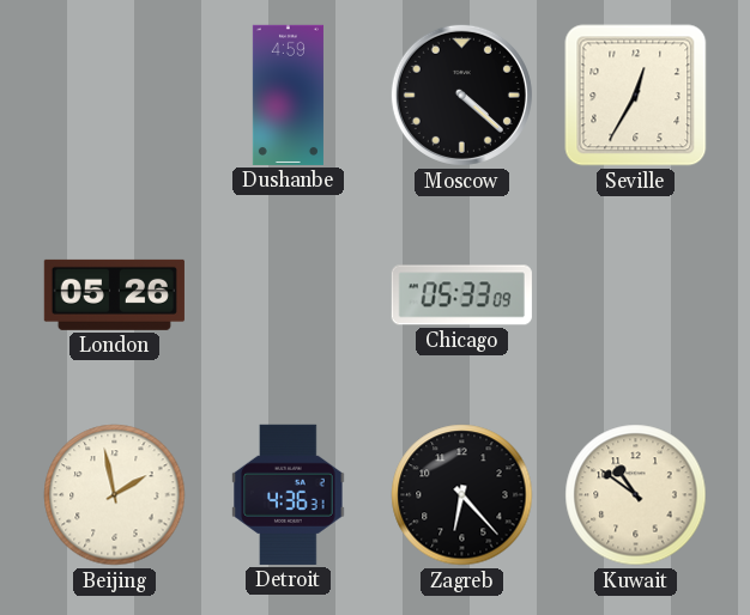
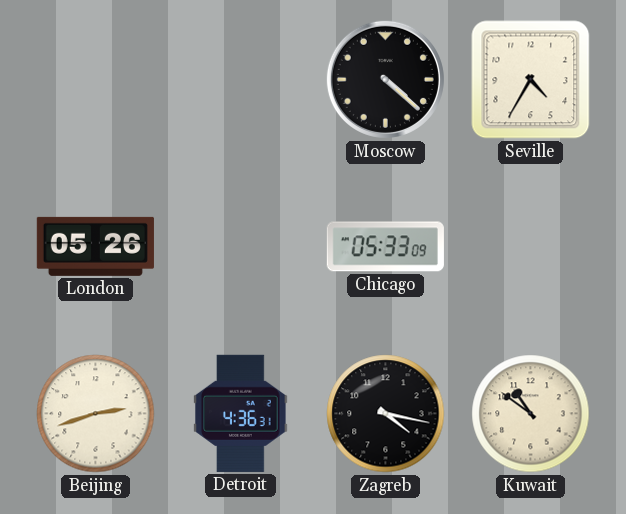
Dushanbe: 4:59 -> none
Seville: 12:35 -> 4:35
Beijing: 1:58 -> 2:42
Zagreb: 6:23 -> 4:17
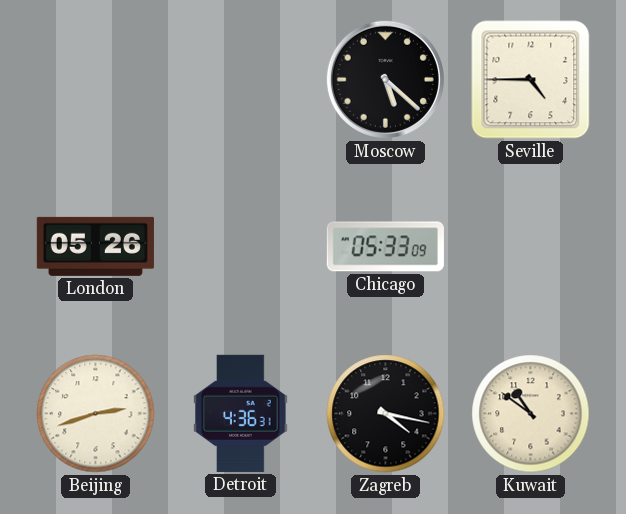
Moscow: 4:22 -> 5:22
Seville: 4:35 -> 4:45
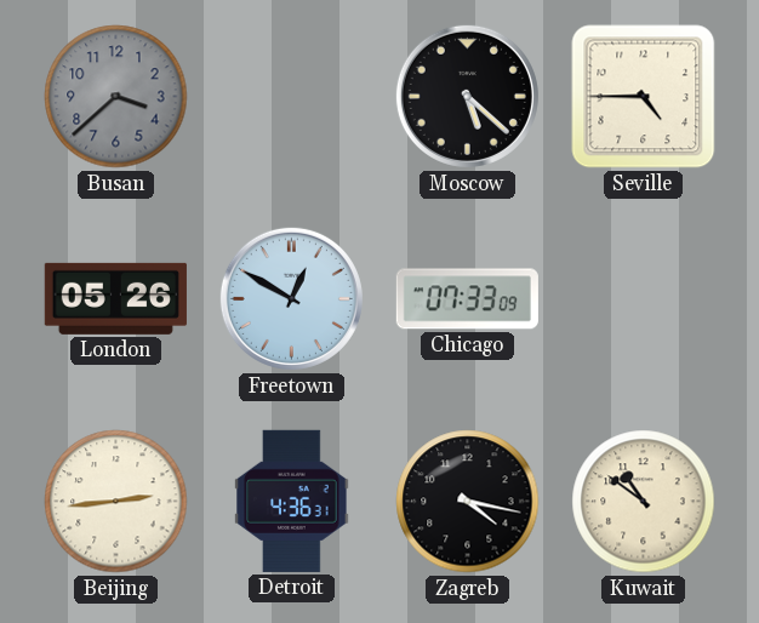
Busan: none -> 3:38
Freetown: none -> 12:50
Chicago: 05:33 -> 07:33
Beijing: 2:42 -> 2:44
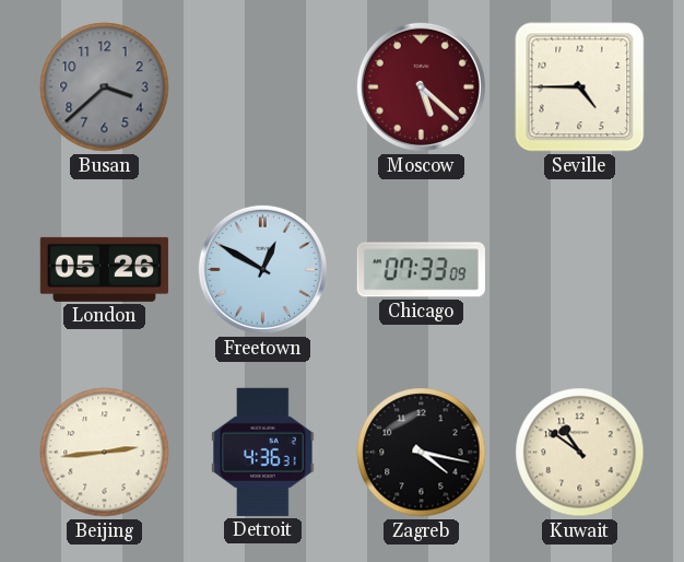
Moscow dial: black -> burgundy
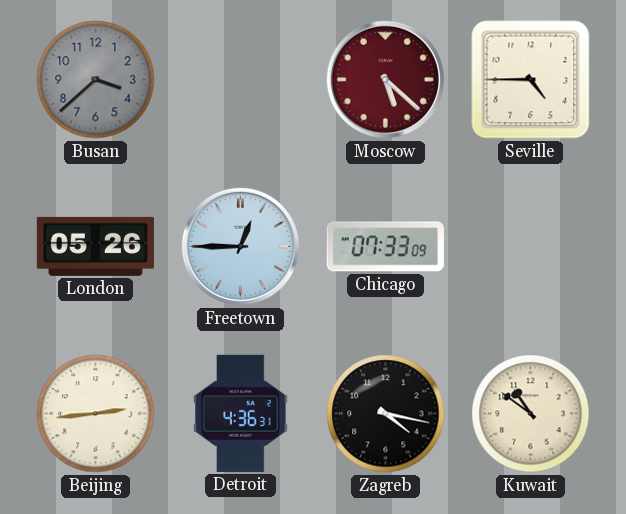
Freetown: 12:50 -> 12:45
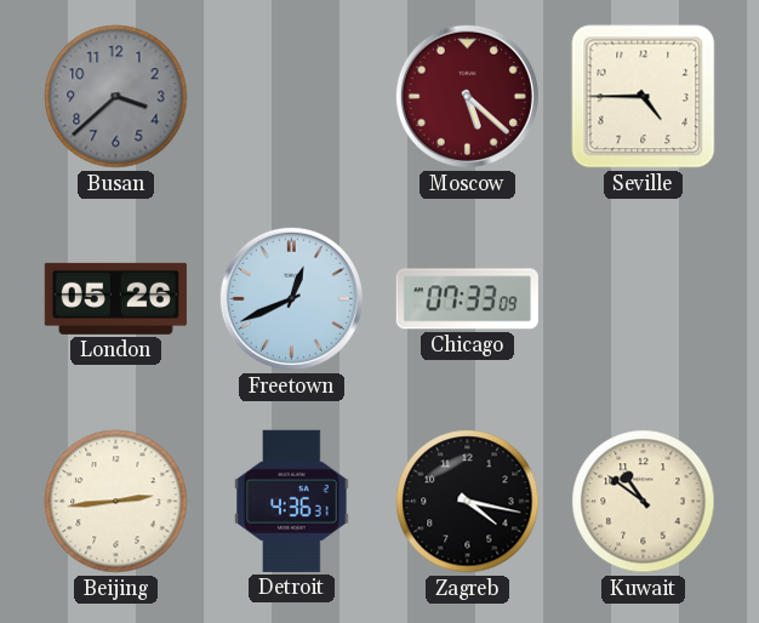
Freetown: 12:45 -> 12:41
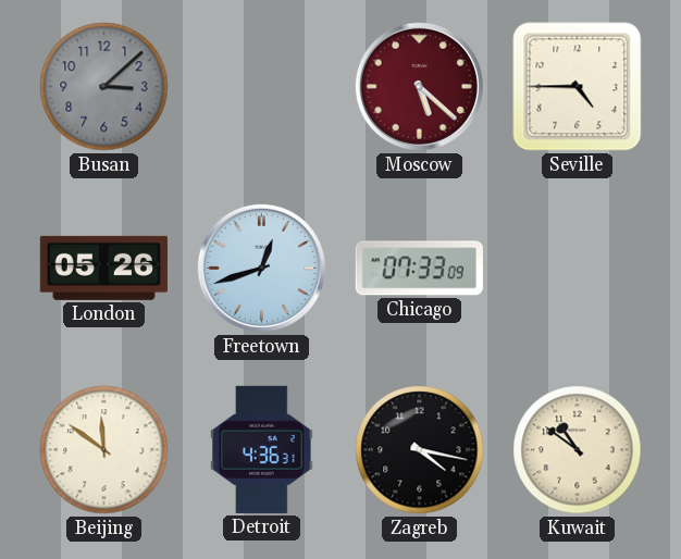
Busan: 3:38 -> 3:08
Freetown: 12:41 -> 12:42
Beijing: 2:44 -> 11:51
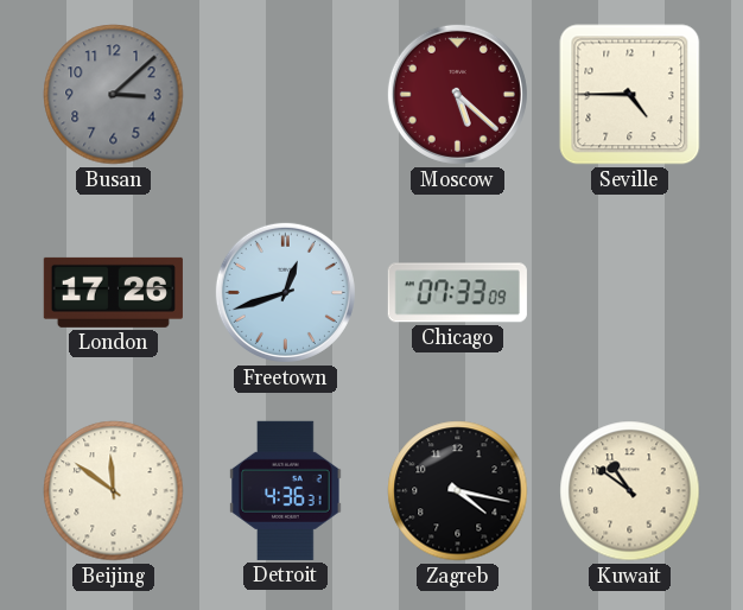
London: 05:26 -> 17:26
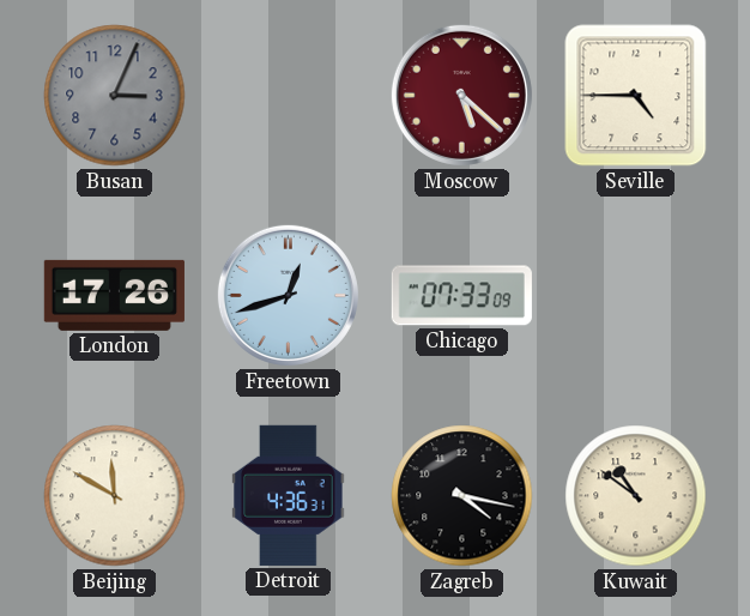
Busan: 3:08 -> 3:04
Beijing: 11:51 -> 11:50
